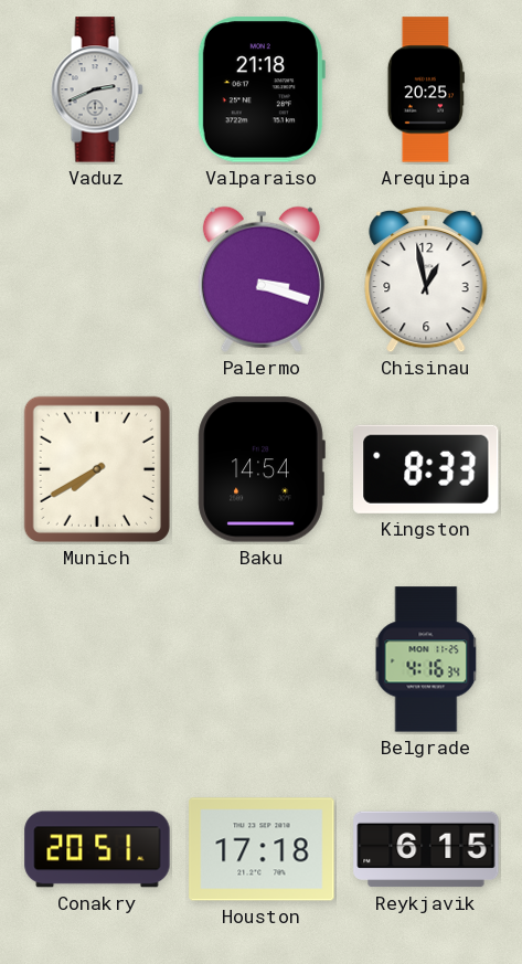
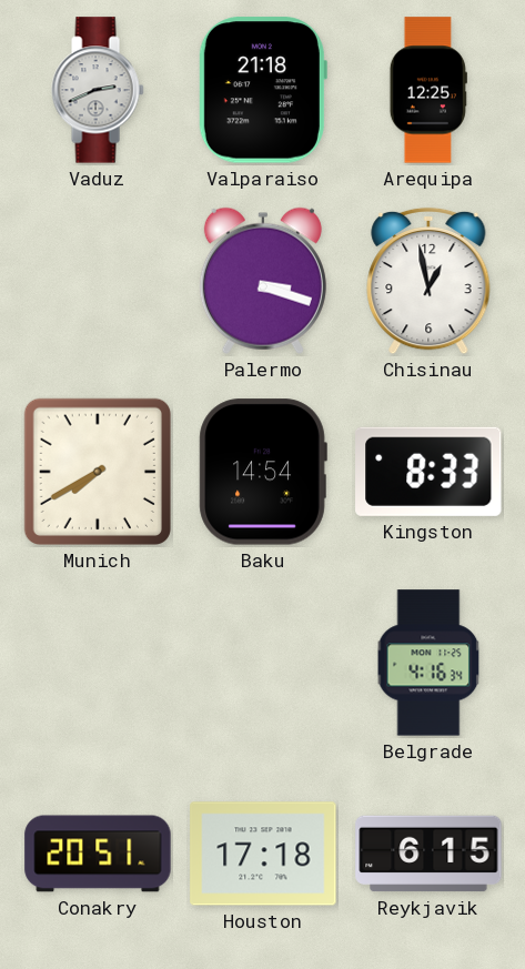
Arequipa: 20:25 -> 12:25
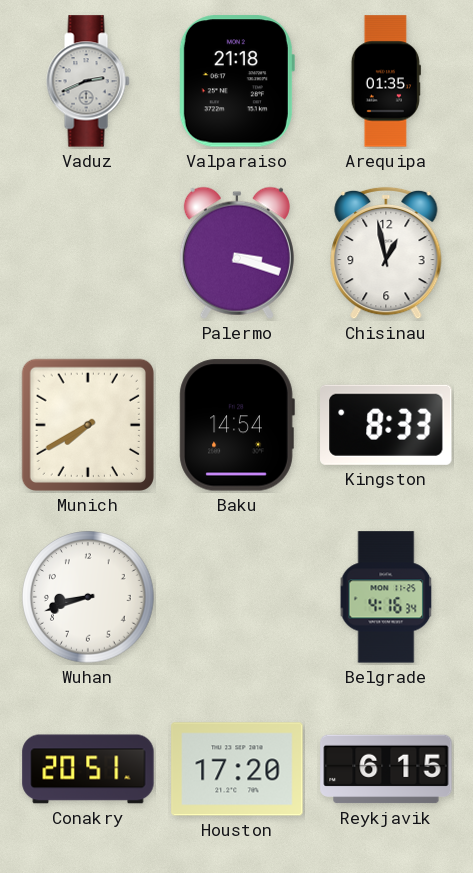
Arequipa: 12:25 -> 01:35
Wuhan: none -> 8:42
Houston: 17:18 -> 17:20
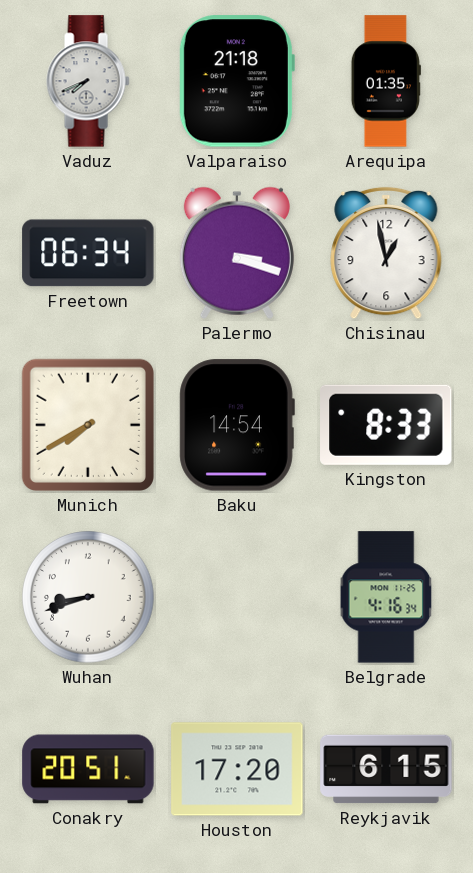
Vaduz: 2:41 -> 7:41
Freetown: none -> 06:34
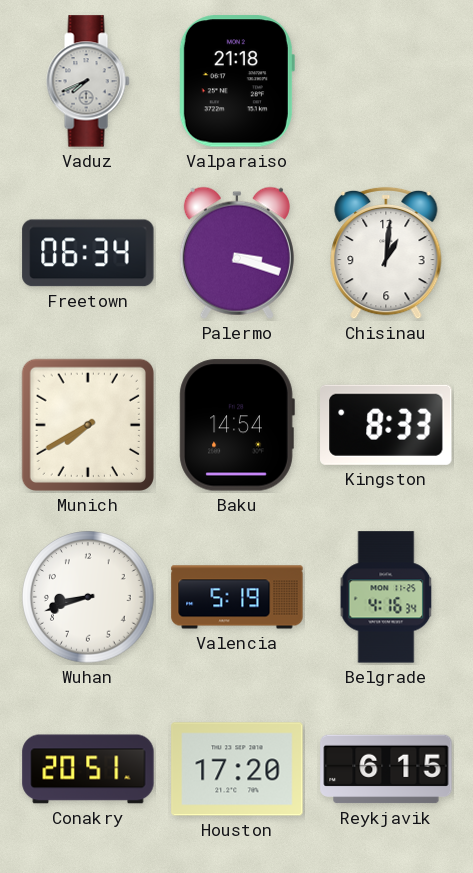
Arequipa: 01:35 -> none
Chisinau: 12:58 -> 1:01
Valencia: none -> 5:19
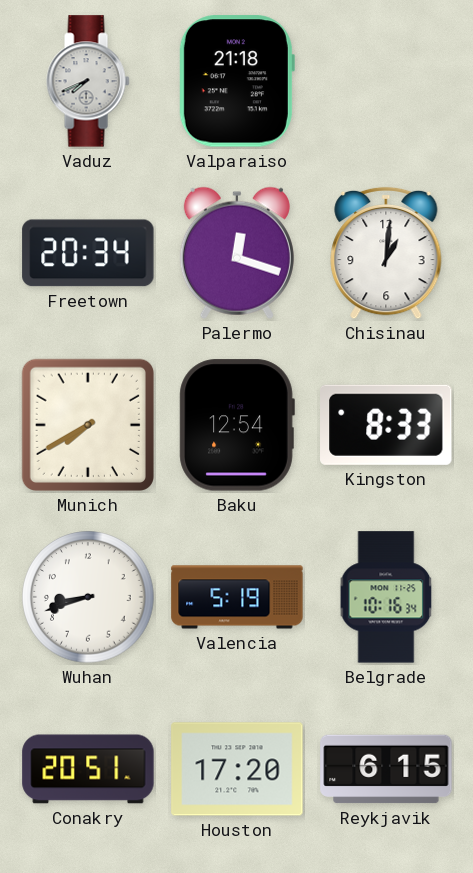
Freetown: 06:34 -> 20:34
Palermo: 3:18 -> 12:18
Baku: 14:54 -> 12:54
Belgrade: 4:16 -> 10:16
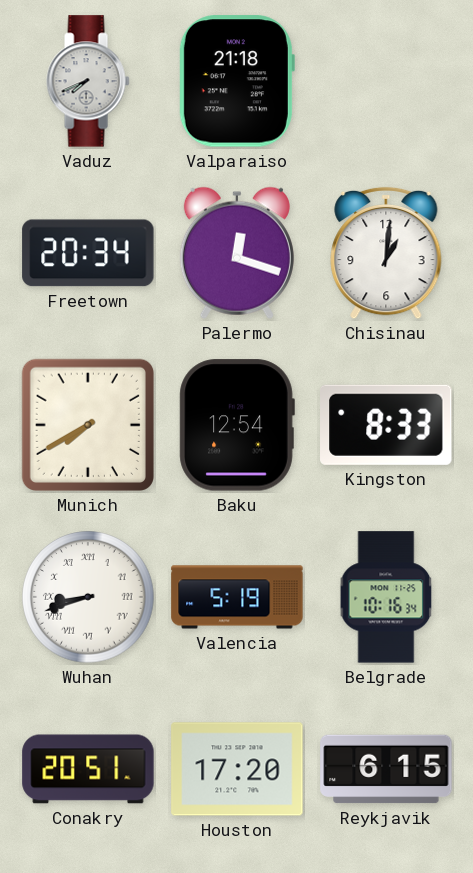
Wuhan numerals: Arabic -> Roman
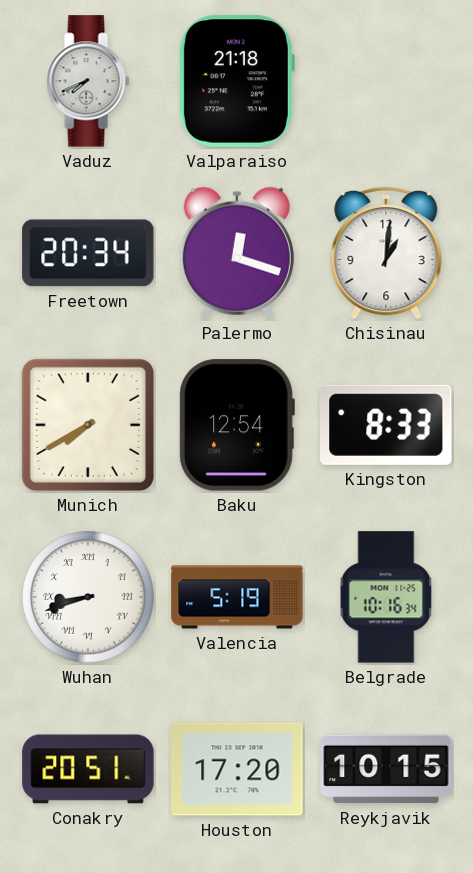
Reykjavik: 6:15 -> 10:15
